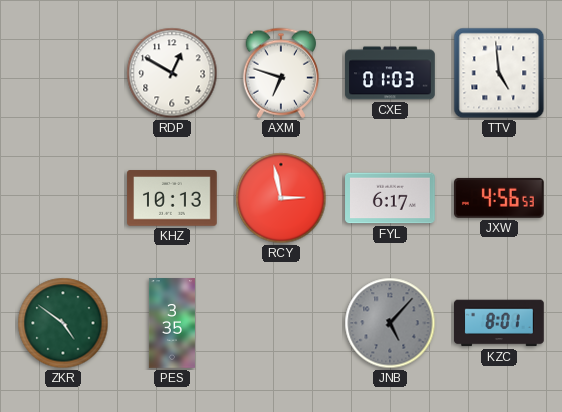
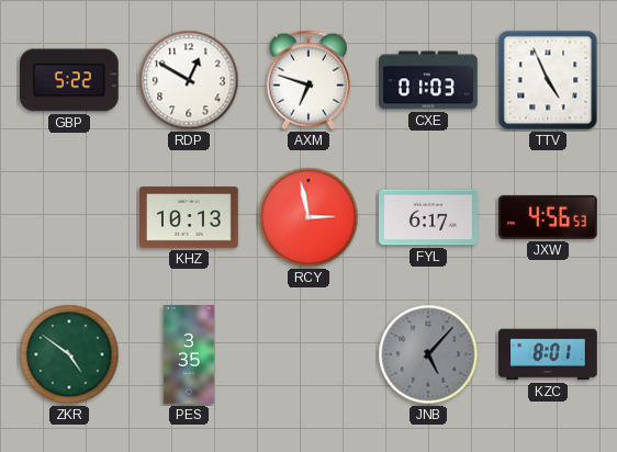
GBP: none -> 5:22
TTV: 4:59 -> 4:56
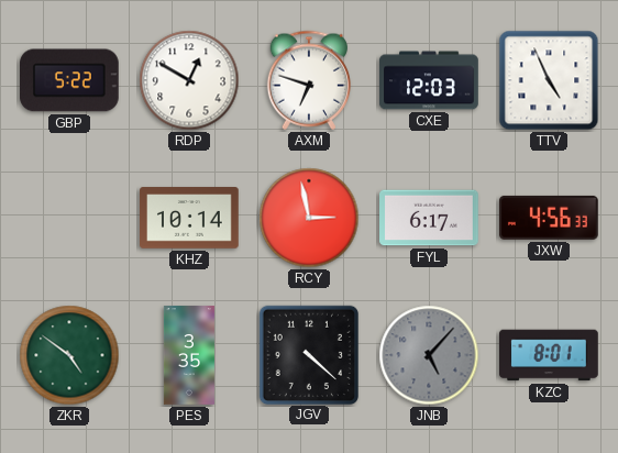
CXE: 01:03 -> 12:03
KHZ: 10:13 -> 10:14
JXW: 4:56:53 -> 4:56:33
JGV: none -> 4:22
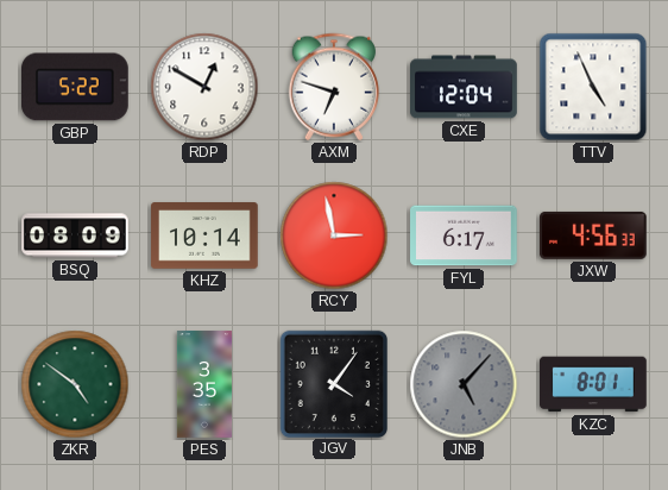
CXE: 12:03 -> 12:04
BSQ: none -> 08:09
JGV: 4:22 -> 4:06
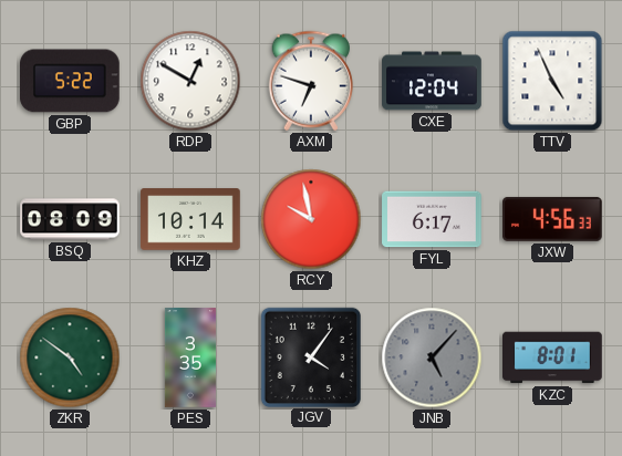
RCY: 2:58 -> 9:58
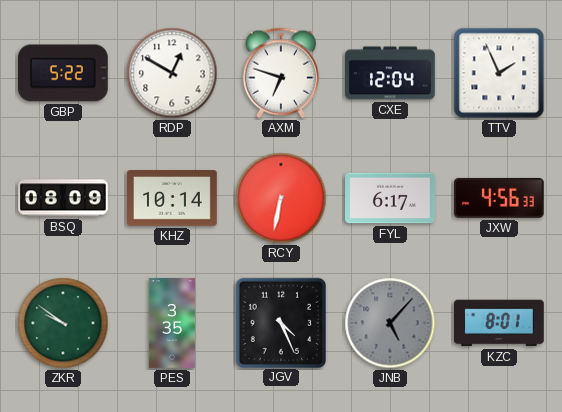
TTV: 4:56 -> 1:56
RCY: 9:58 -> 6:32
ZKR: 4:51 -> 9:51
JGV: 4:06 -> 4:26
